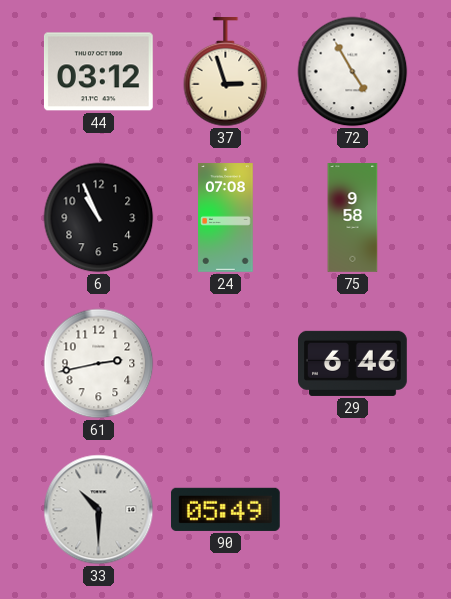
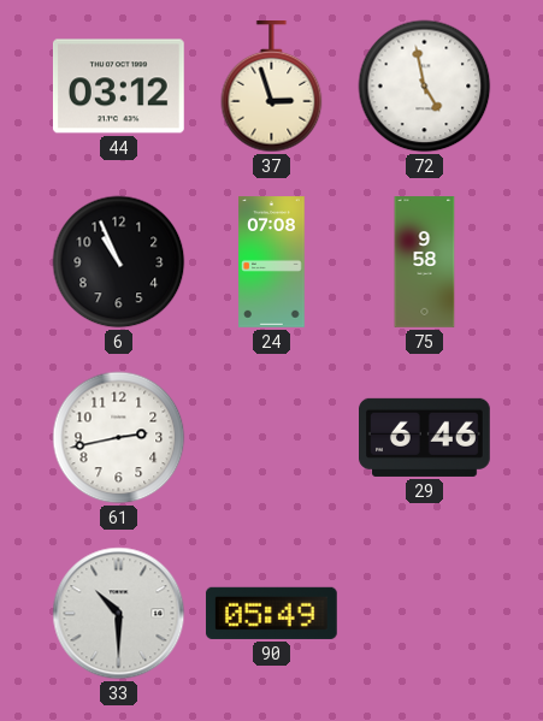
72: 4:55 -> 4:58
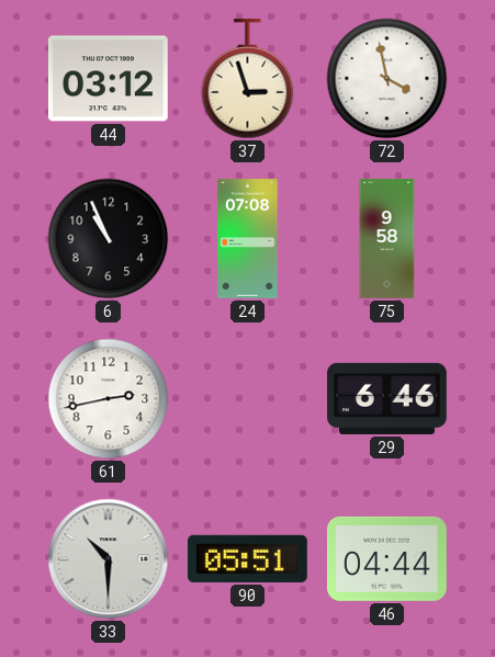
72: 4:58 -> 3:58
90: 05:49 -> 05:51
46: none -> 04:44
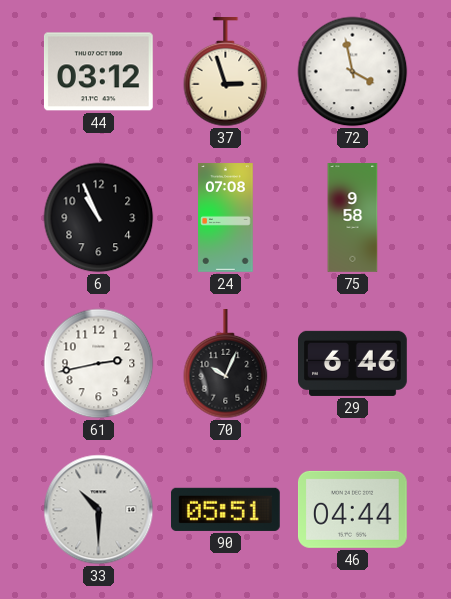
70: none -> 10:04
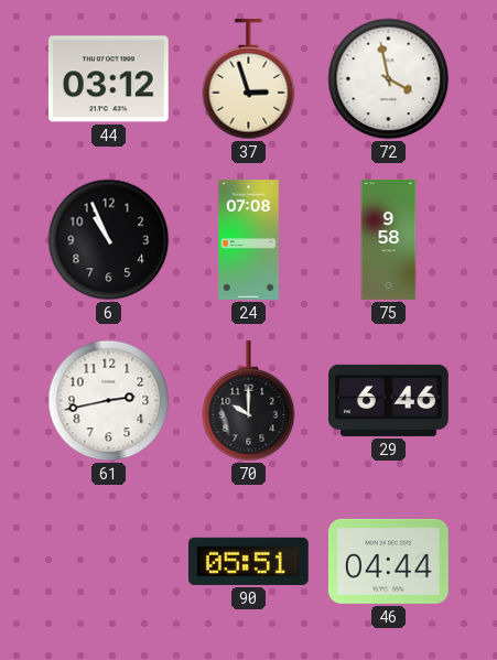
70: 10:04 -> 10:00
33: 10:30 -> none
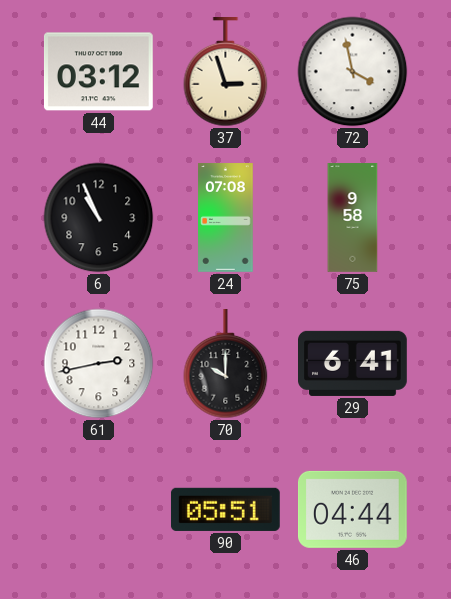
29: 6:46 -> 6:41
